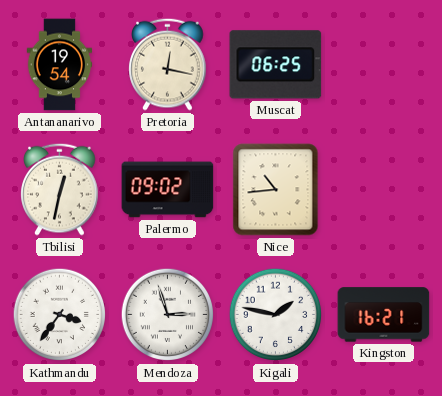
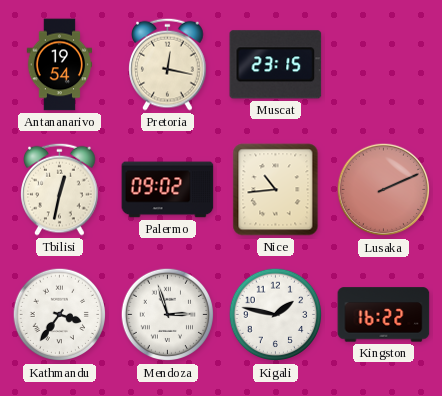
Muscat: 06:25 -> 23:15
Lusaka: none -> 2:11
Kingston: 16:21 -> 16:22
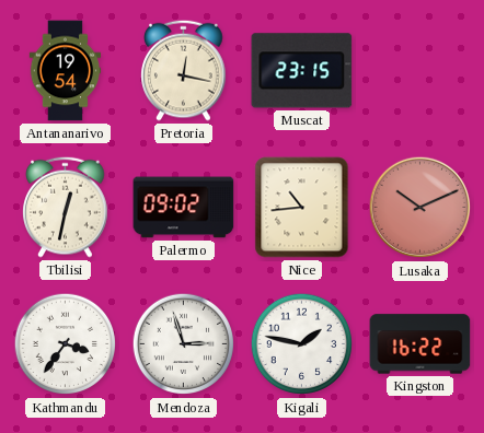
Lusaka: 2:11 -> 10:11
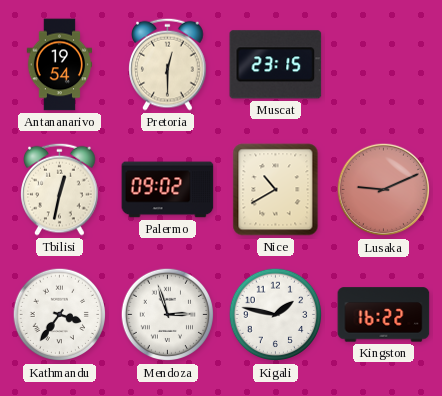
Pretoria: 12:17 -> 12:30
Nice: 10:44 -> 10:40
Lusaka: 10:11 -> 9:11
